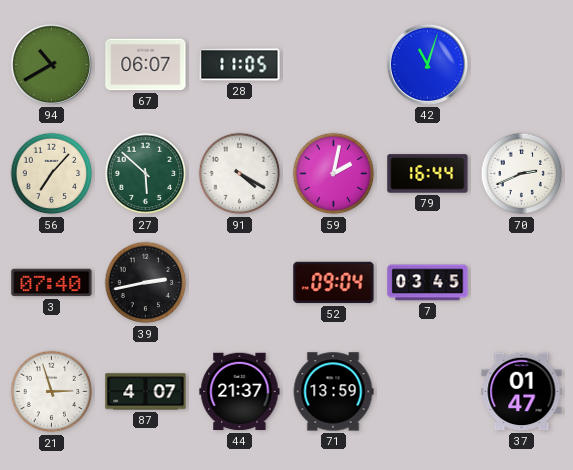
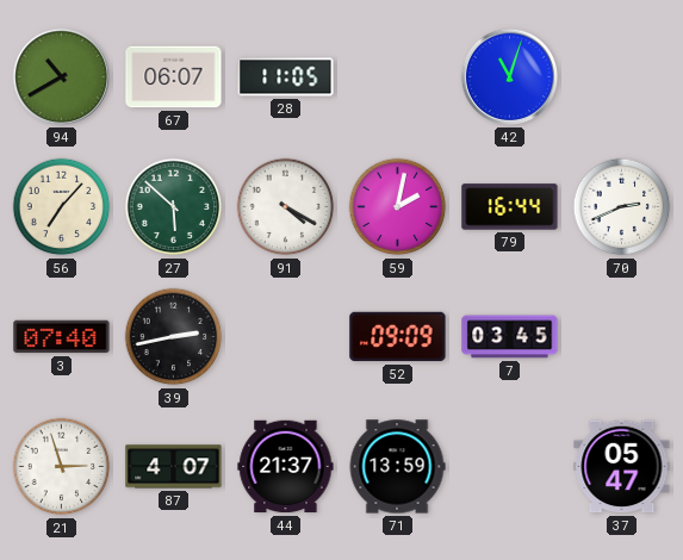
52: 09:04 -> 09:09
37: 01:47 -> 05:47
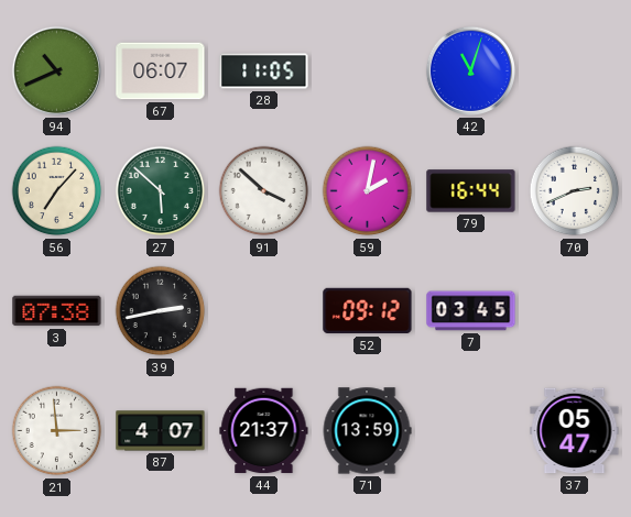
94: 10:40 -> 10:41
91: 4:20 -> 3:52
3: 07:40 -> 07:38
52: 09:09 -> 09:12
21: 2:57 -> 2:59
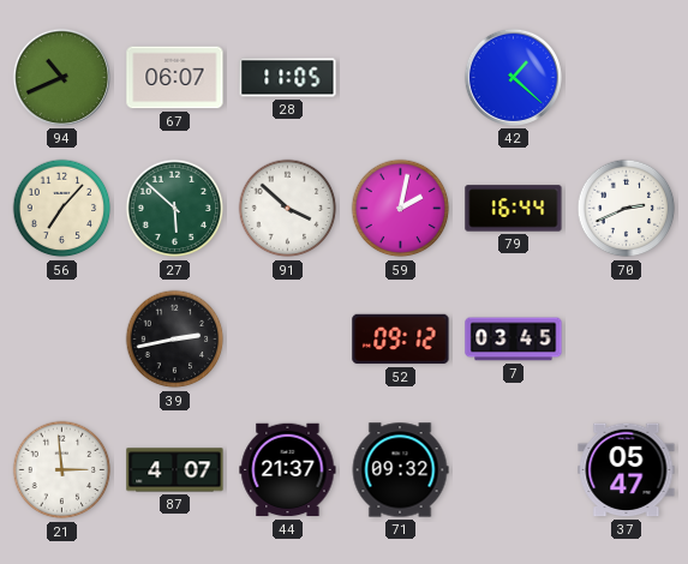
42: 11:03 -> 1:22
3: 07:38 -> none
71: 13:59 -> 09:32
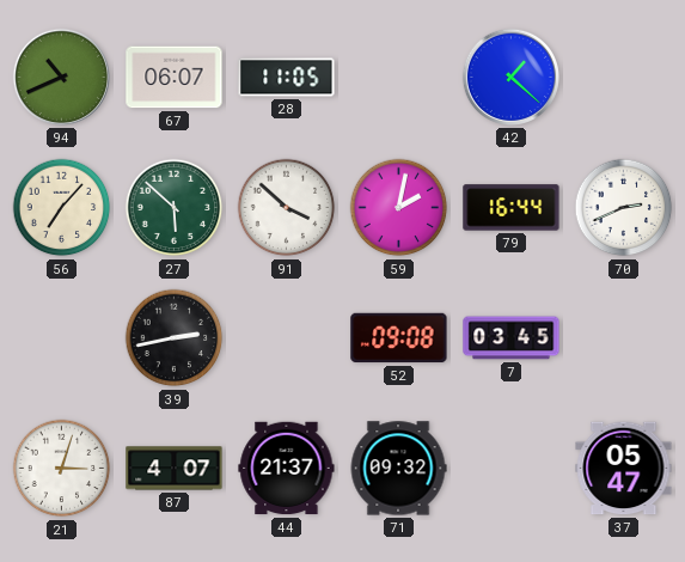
52: 09:12 -> 09:08
21: 2:59 -> 3:03
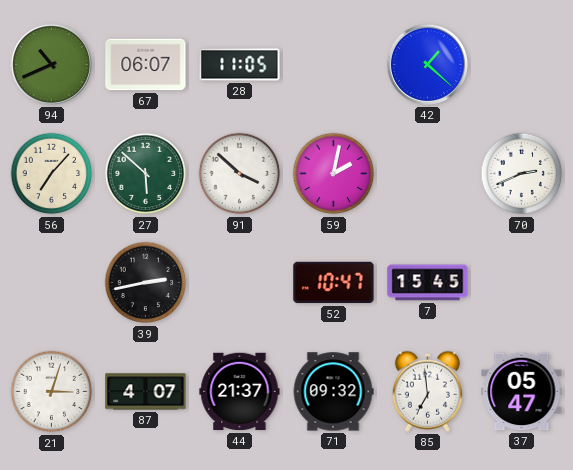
79: 16:44 -> none
52: 09:08 -> 10:47
7: 03:45 -> 15:45
85: none -> 6:59
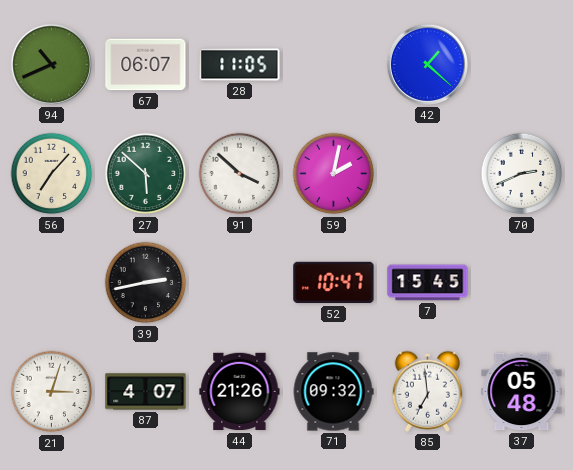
44: 21:37 -> 21:26
37: 05:47 -> 05:48
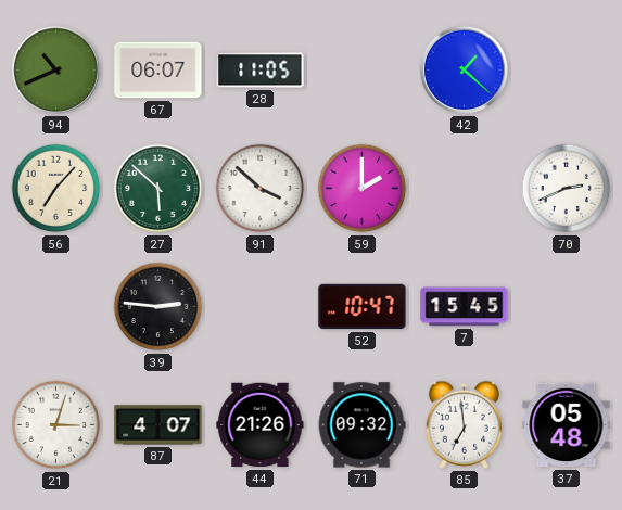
59: 2:02 -> 2:00
39: 2:43 -> 2:46
